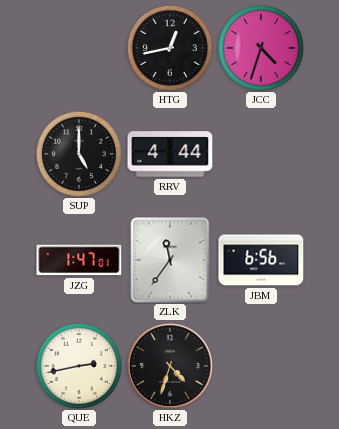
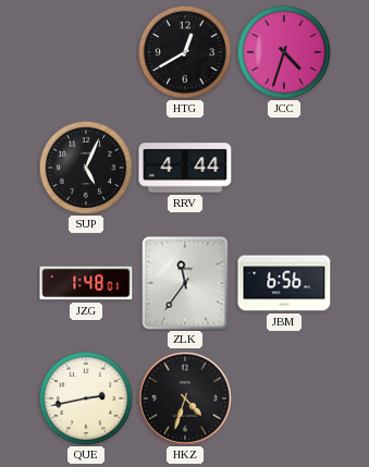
HTG: 12:43 -> 12:40
SUP: 5:00 -> 5:04
JZG: 1:47 -> 1:48
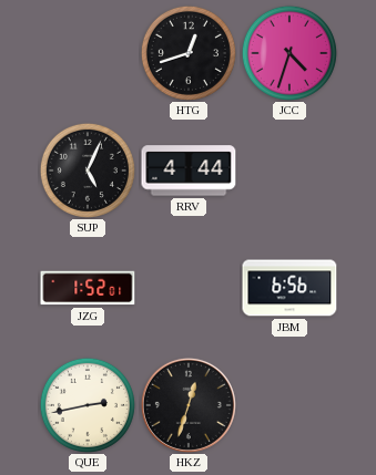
HTG: 12:40 -> 12:42
JZG: 1:48 -> 1:52
ZLK: 11:36 -> none
HKZ: 4:33 -> 12:33
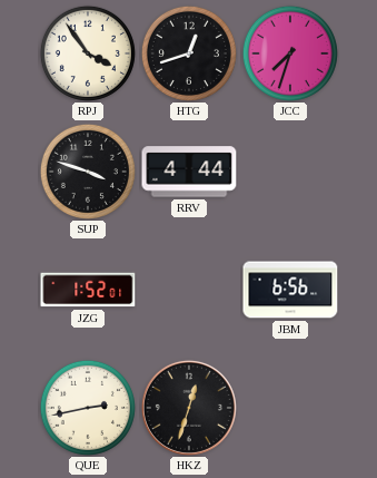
RPJ: none -> 3:54
JCC: 4:33 -> 7:33
SUP: 5:04 -> 3:48
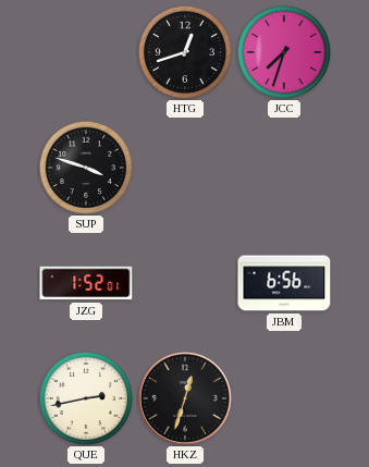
RPJ: 3:54 -> none
RRV: 4:44 -> none
